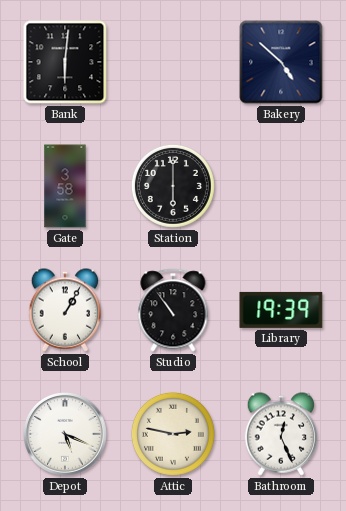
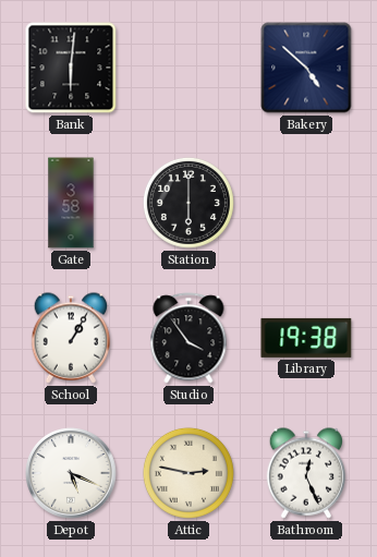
Studio: 10:54 -> 3:54
Library: 19:39 -> 19:38
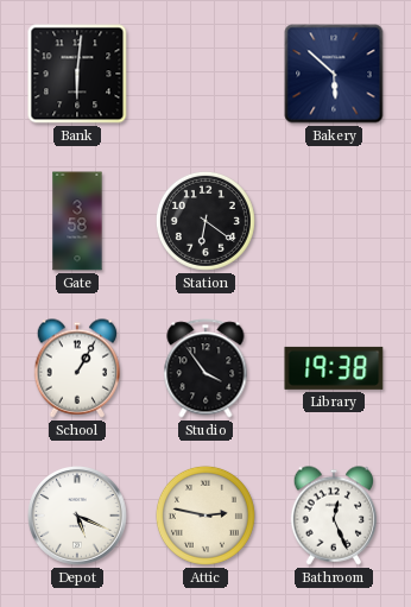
Bakery: 4:52 -> 5:52
Station: 6:00 -> 6:21
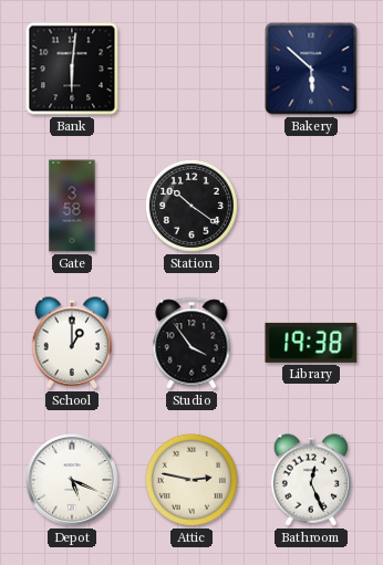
Station: 6:21 -> 10:21
School: 1:05 -> 1:00
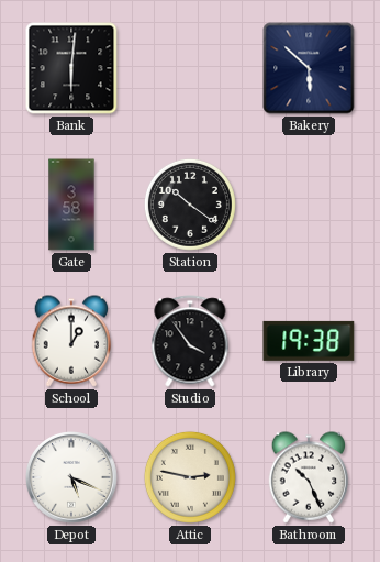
Bathroom: 12:26 -> 10:26
